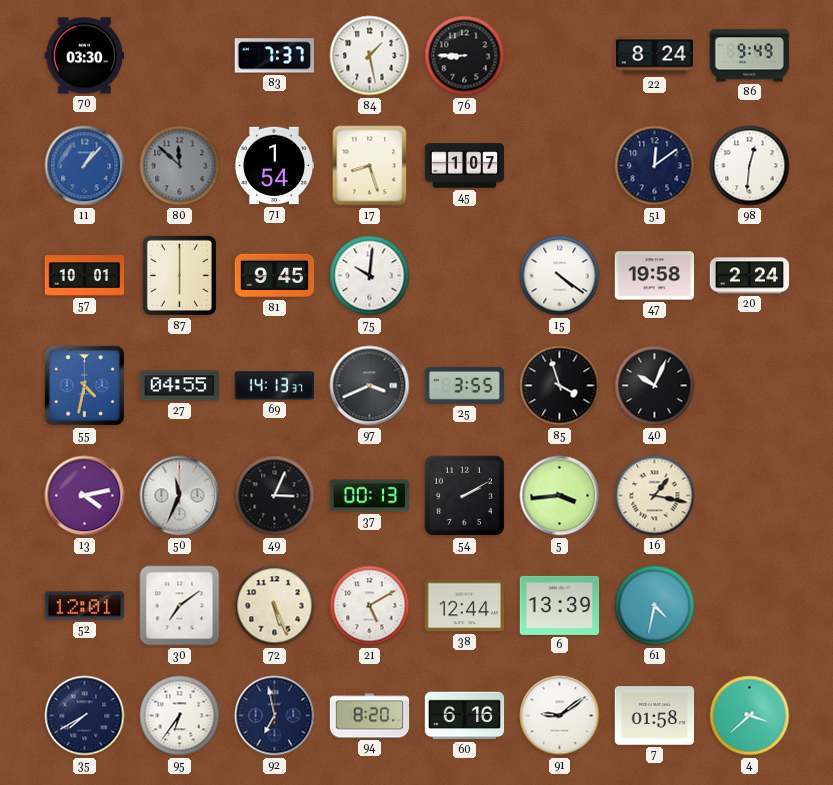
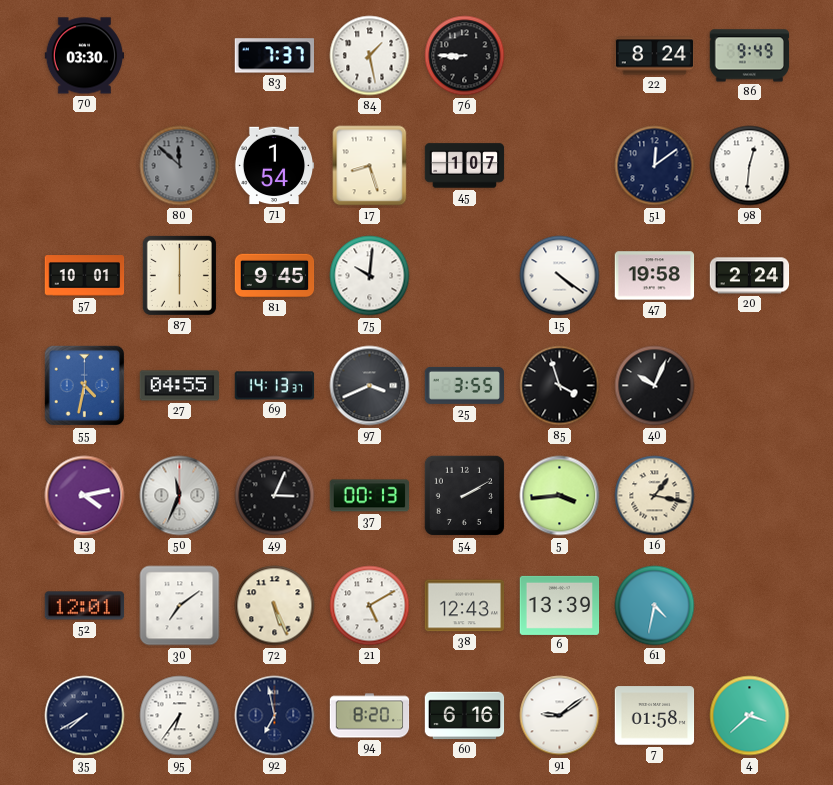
11: 1:07 -> none
38: 12:44 -> 12:43
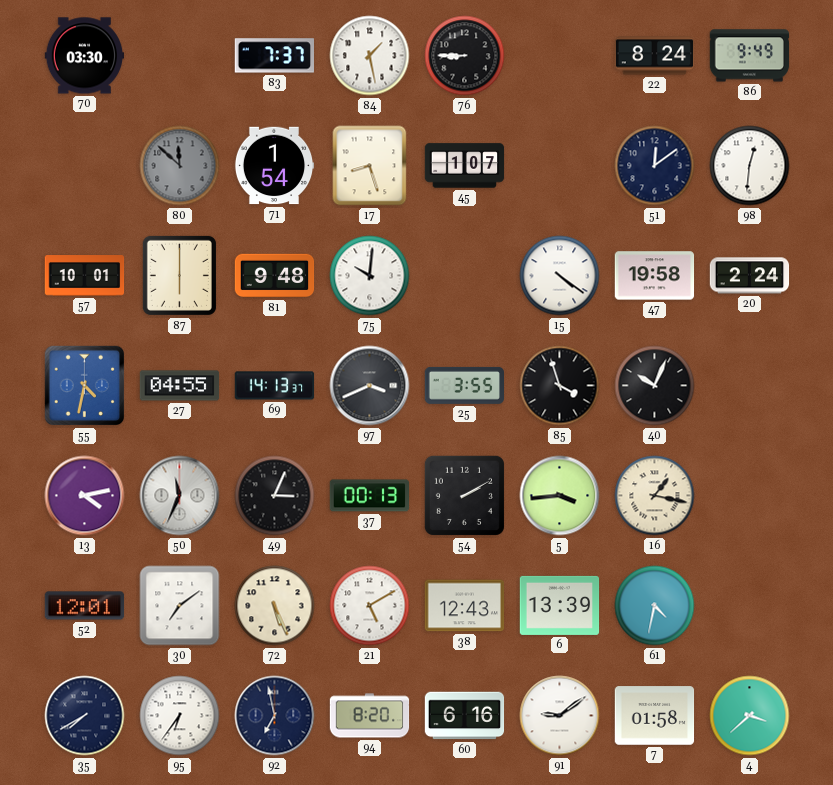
81: 9:45 -> 9:48
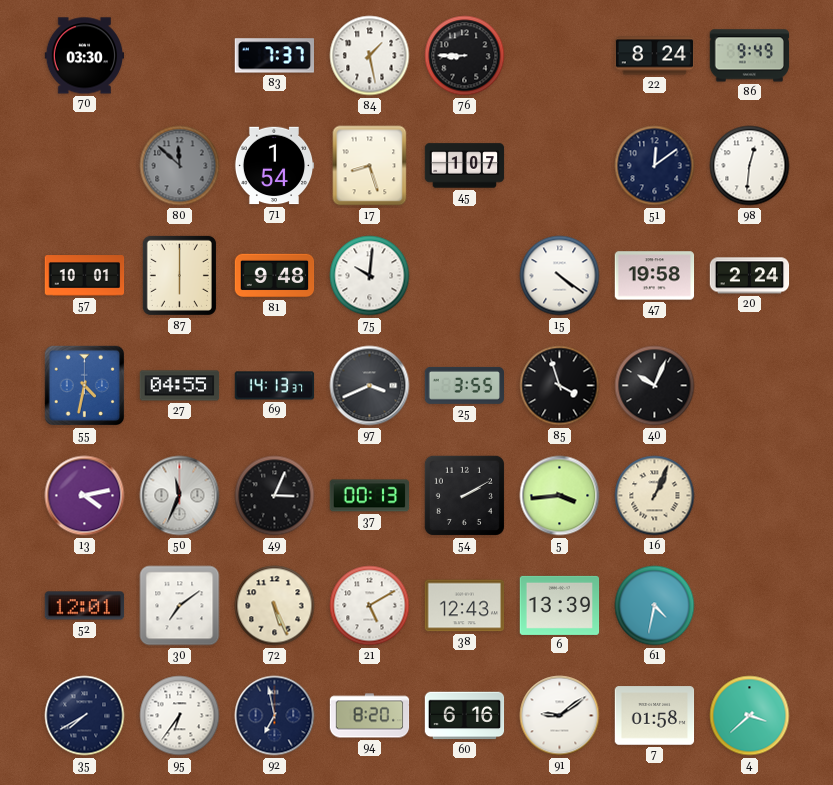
16: 1:17 -> 1:04
